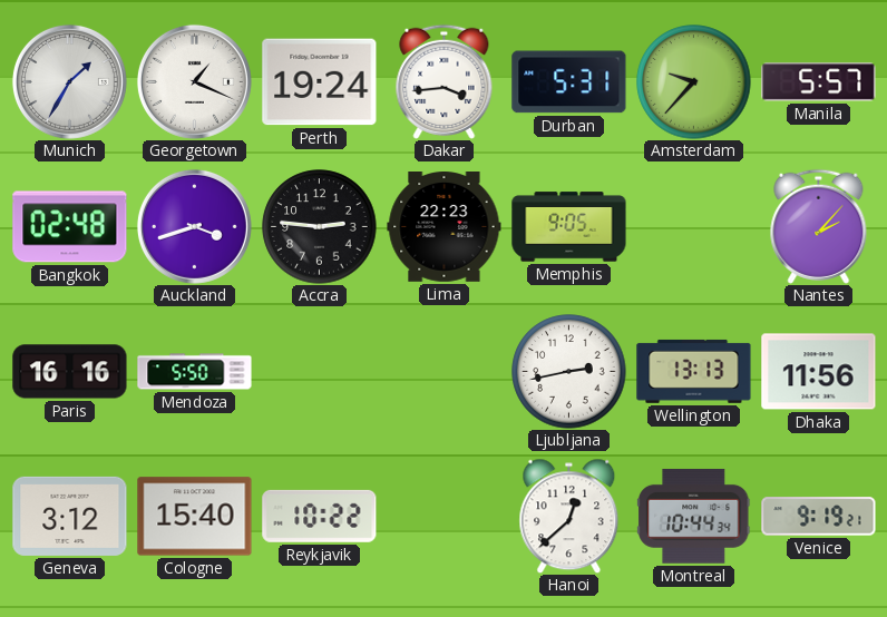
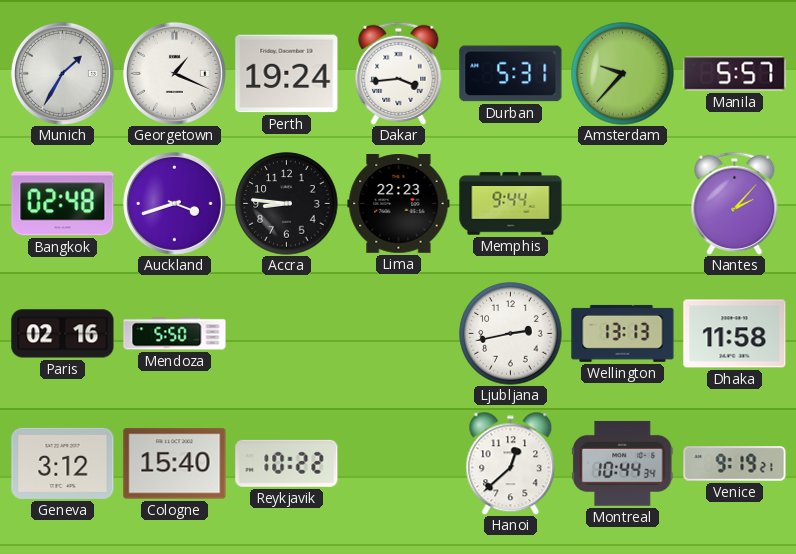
Accra: 2:46 -> 8:46
Memphis: 9:05 -> 9:44
Paris: 16:16 -> 02:16
Dhaka: 11:56 -> 11:58
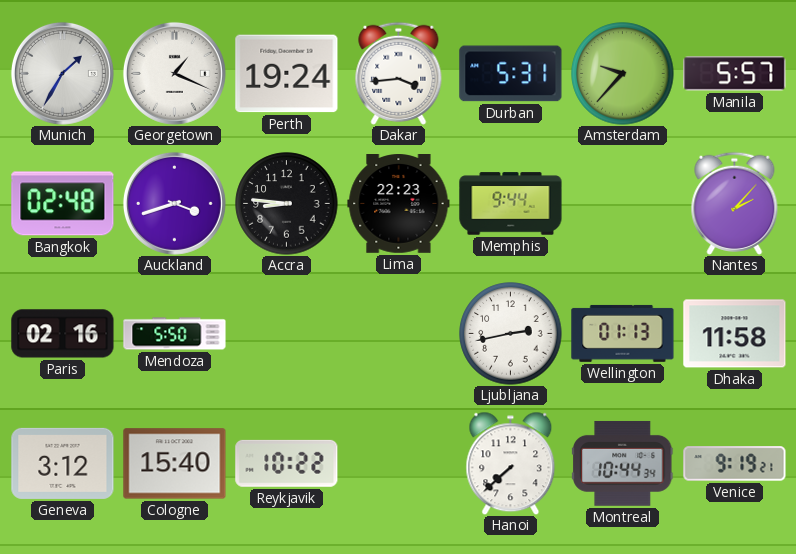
Wellington: 13:13 -> 01:13
Hanoi: 12:38 -> 7:38
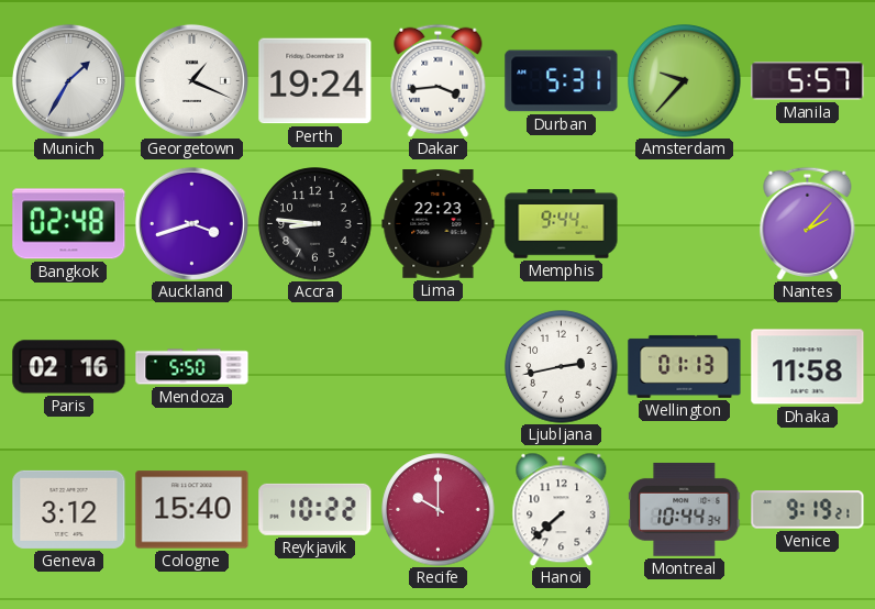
Recife: none -> 10:00
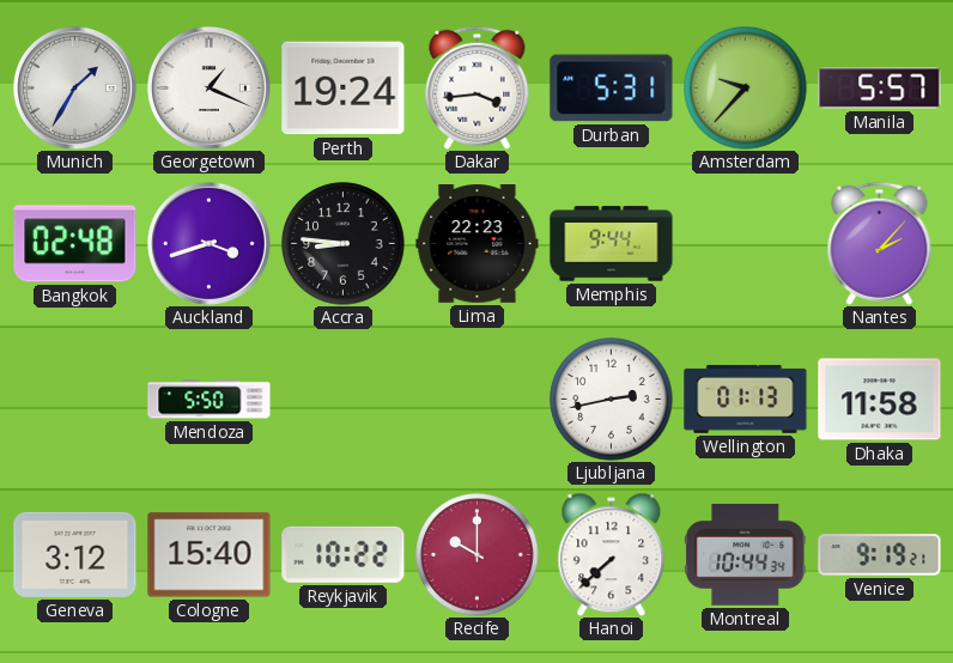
Paris: 02:16 -> none
